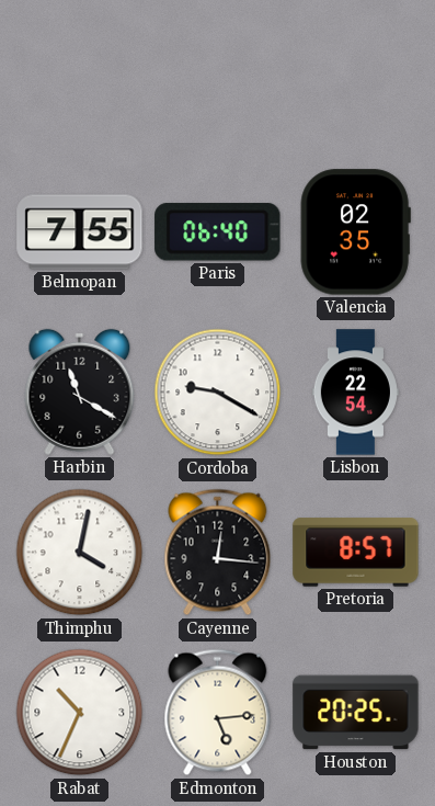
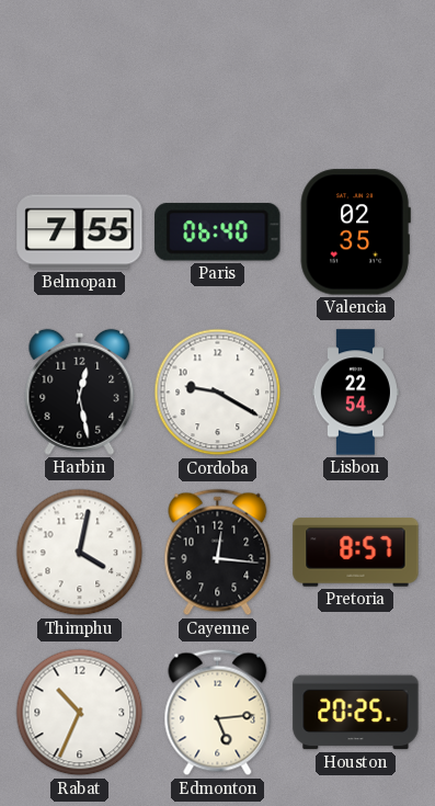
Harbin: 11:20 -> 12:28
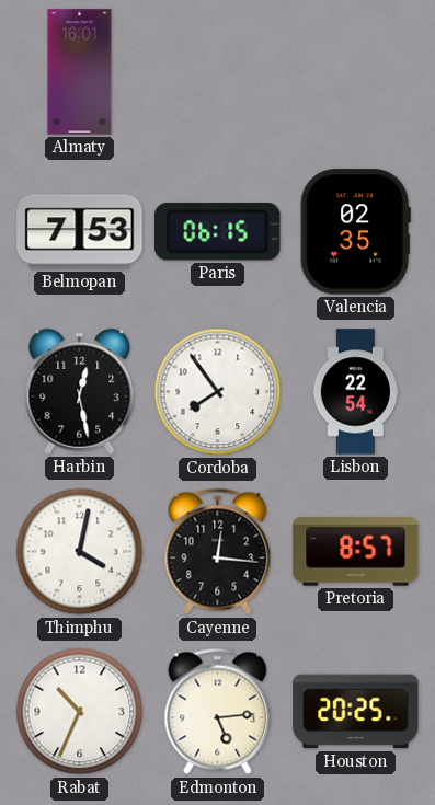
Almaty: none -> 16:01
Belmopan: 7:55 -> 7:53
Paris: 06:40 -> 06:15
Cordoba: 9:20 -> 7:54
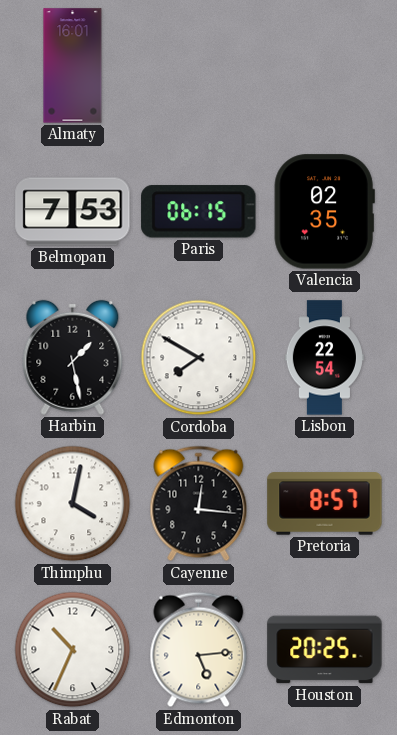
Harbin: 12:28 -> 1:28
Cordoba: 7:54 -> 7:50
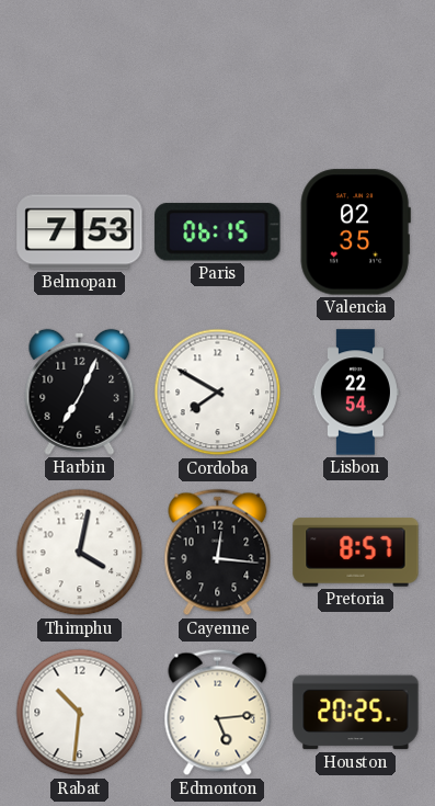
Almaty: 16:01 -> none
Harbin: 1:28 -> 7:04
Rabat: 10:34 -> 10:31
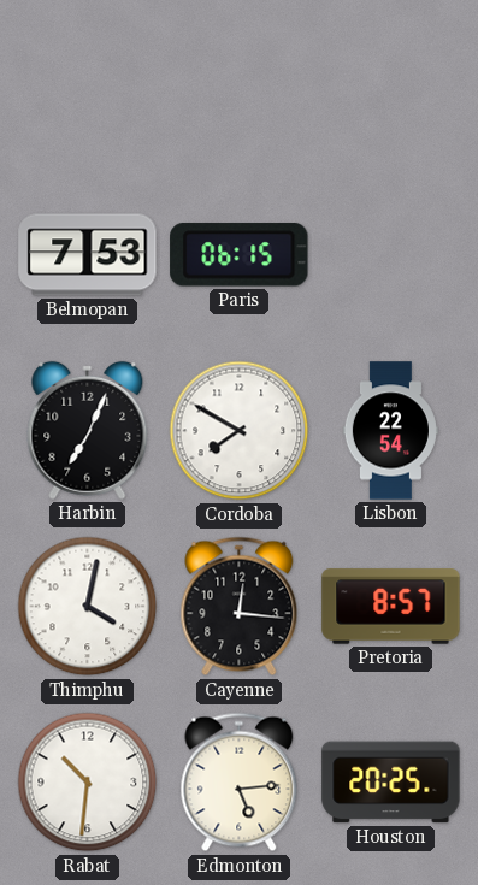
Valencia: 02:35 -> none
